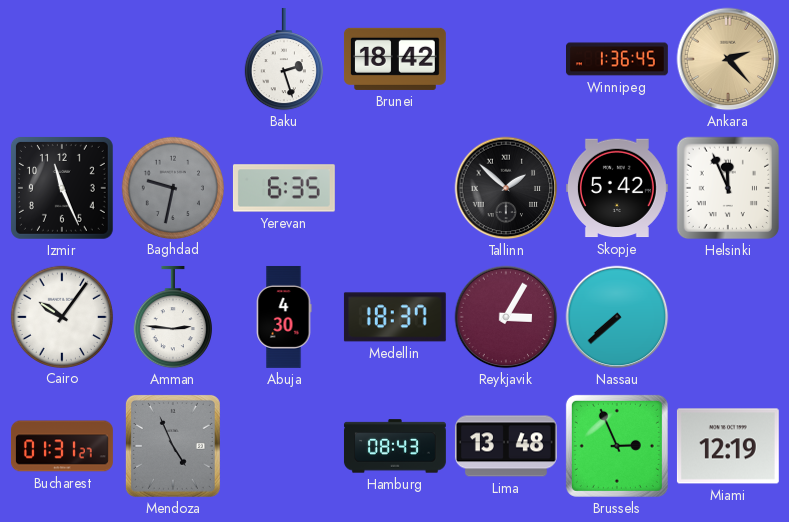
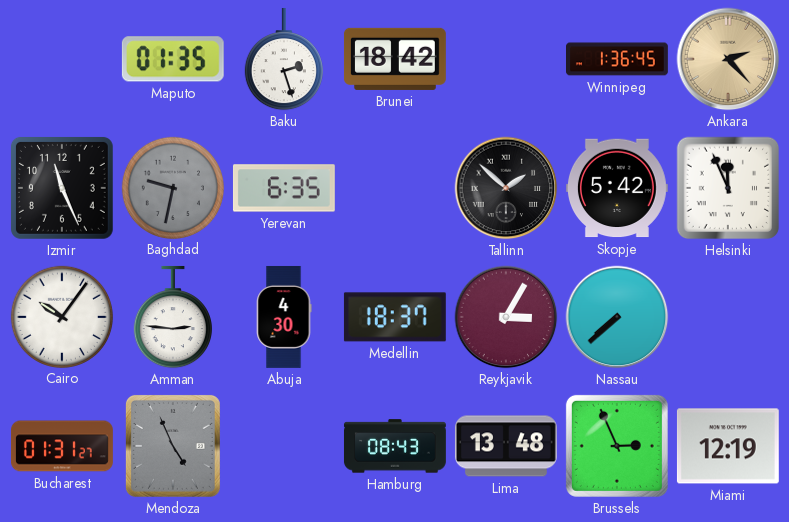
Maputo: none -> 01:35
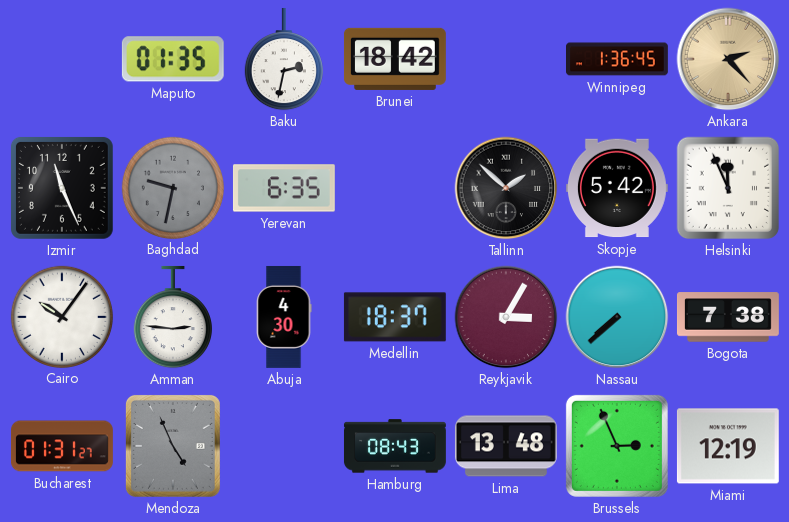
Baku: 2:27 -> 2:32
Bogota: none -> 7:38
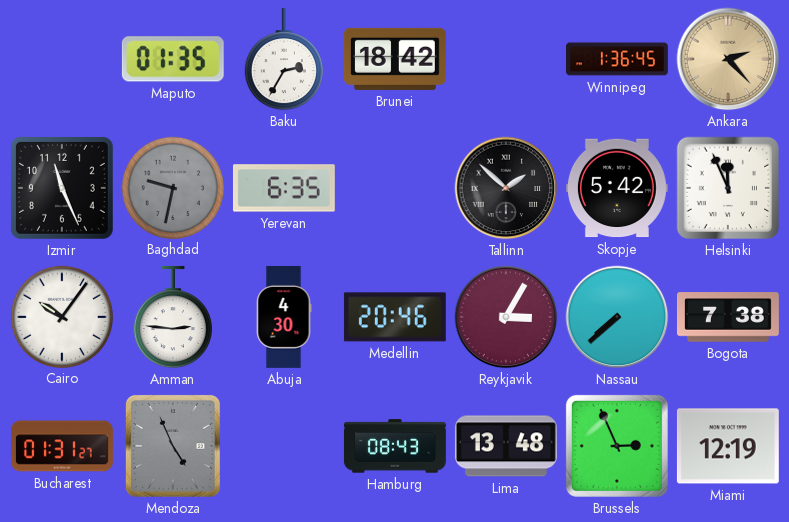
Baku: 2:32 -> 2:35
Medellin: 18:37 -> 20:46
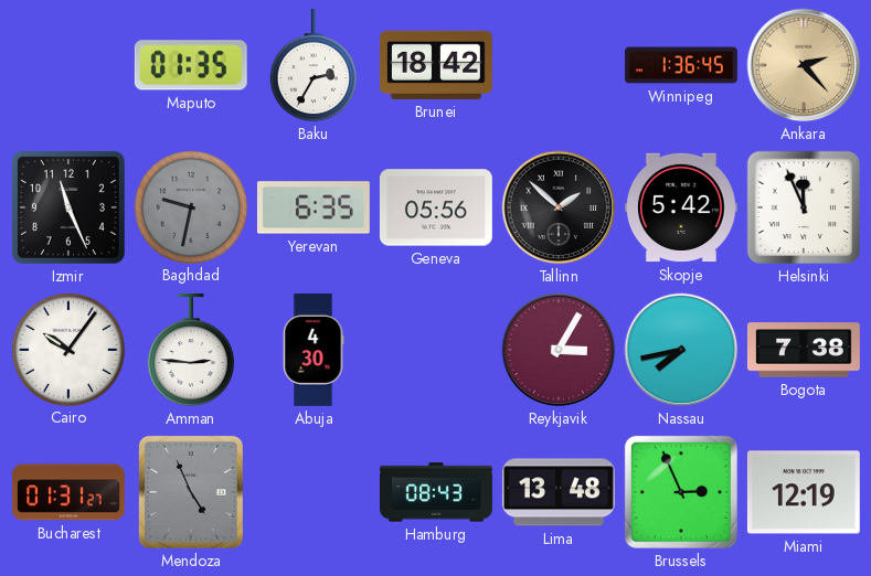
Geneva: none -> 05:56
Medellin: 20:46 -> none
Nassau: 7:38 -> 7:43
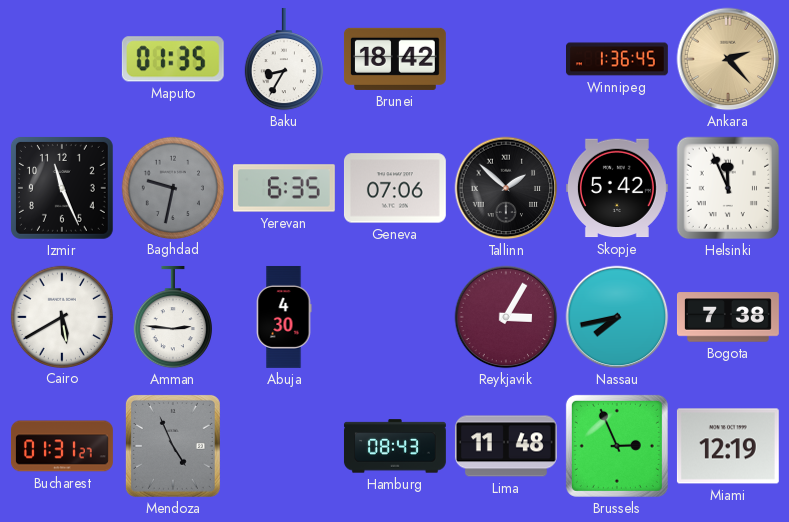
Baku: 2:35 -> 8:35
Geneva: 05:56 -> 07:06
Cairo: 10:06 -> 5:40
Lima: 13:48 -> 11:48
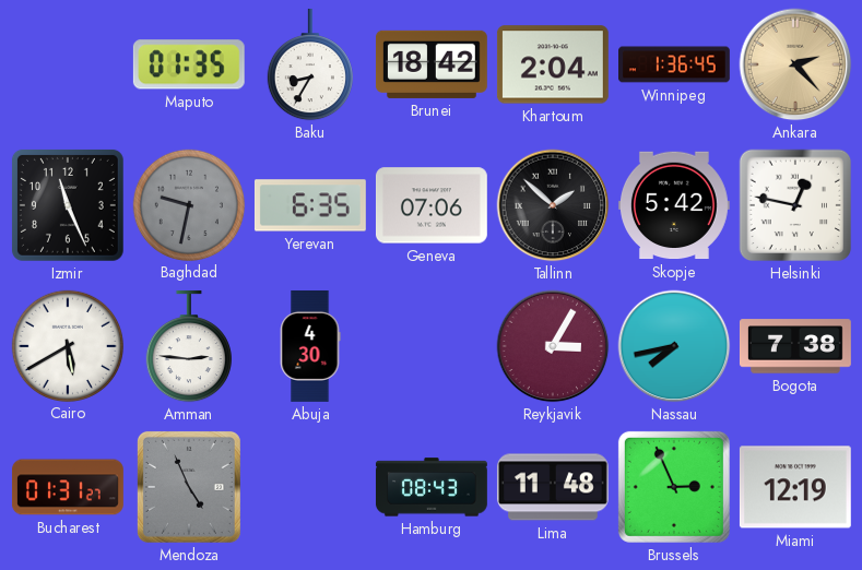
Khartoum: none -> 2:04
Helsinki: 11:56 -> 12:47
